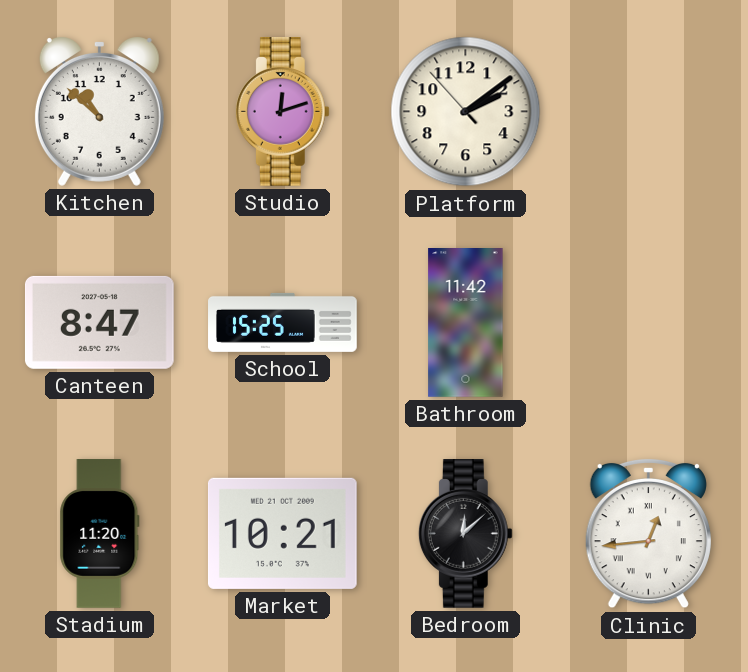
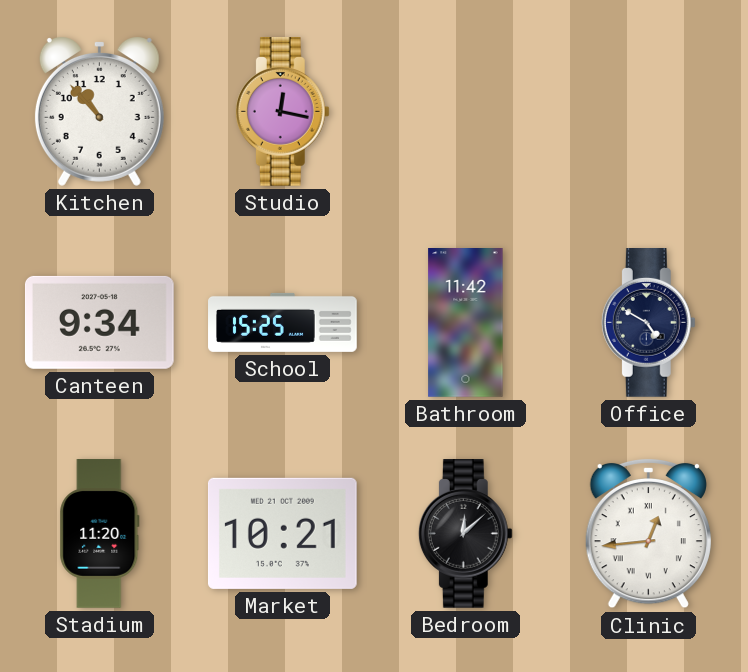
Kitchen: 10:52 -> 10:53
Studio: 12:12 -> 12:17
Platform: 2:08 -> none
Canteen: 8:47 -> 9:34
Office: none -> 4:50
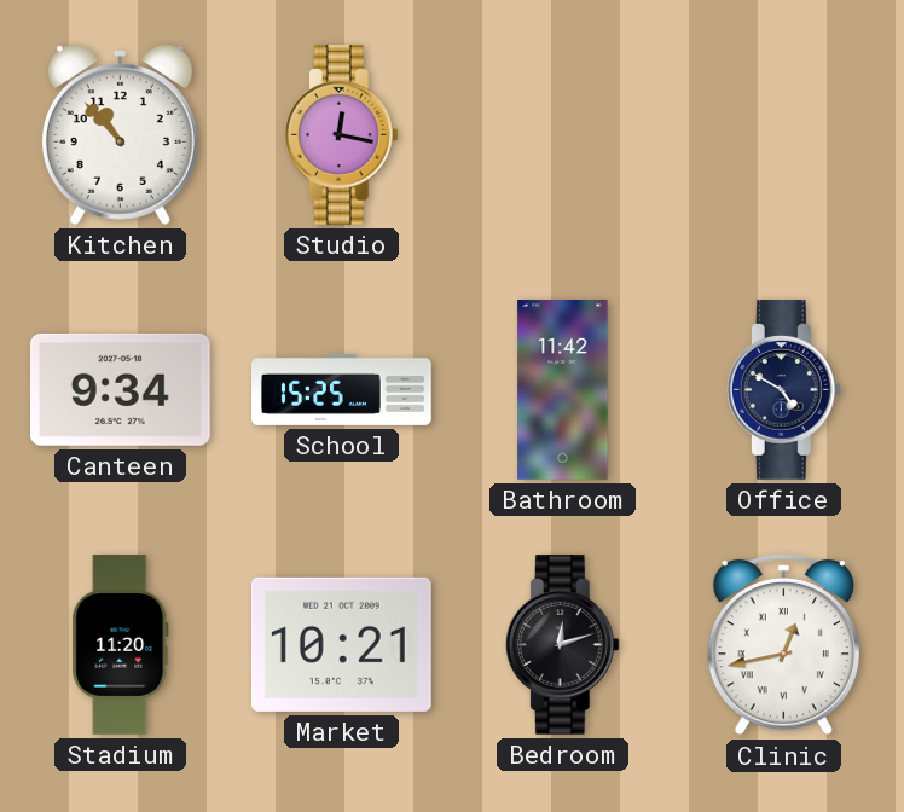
Bedroom: 12:08 -> 12:12
Clinic: 12:44 -> 12:43
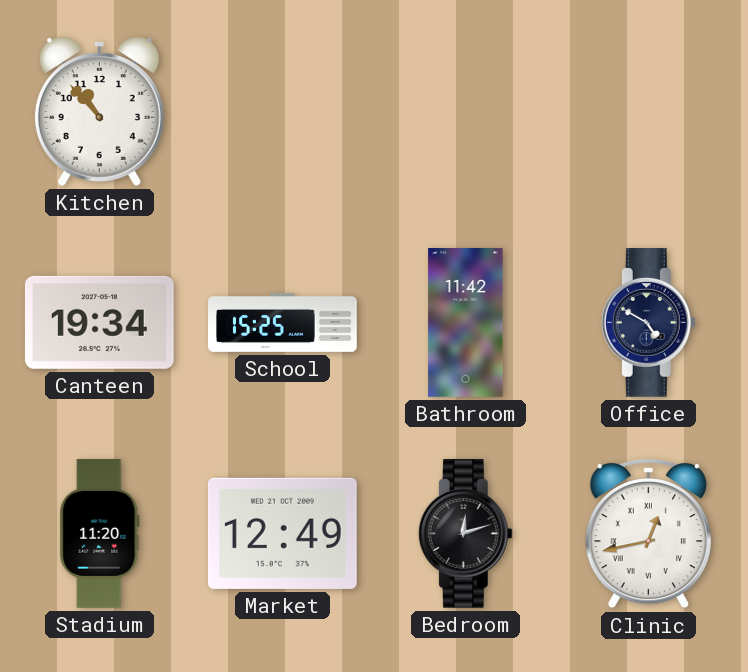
Studio: 12:17 -> none
Canteen: 9:34 -> 19:34
Market: 10:21 -> 12:49
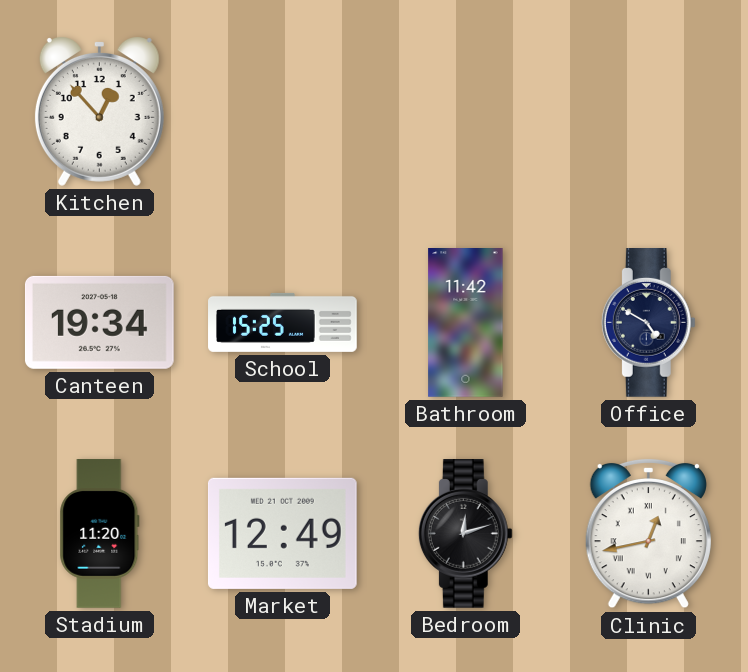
Kitchen: 10:53 -> 12:53
